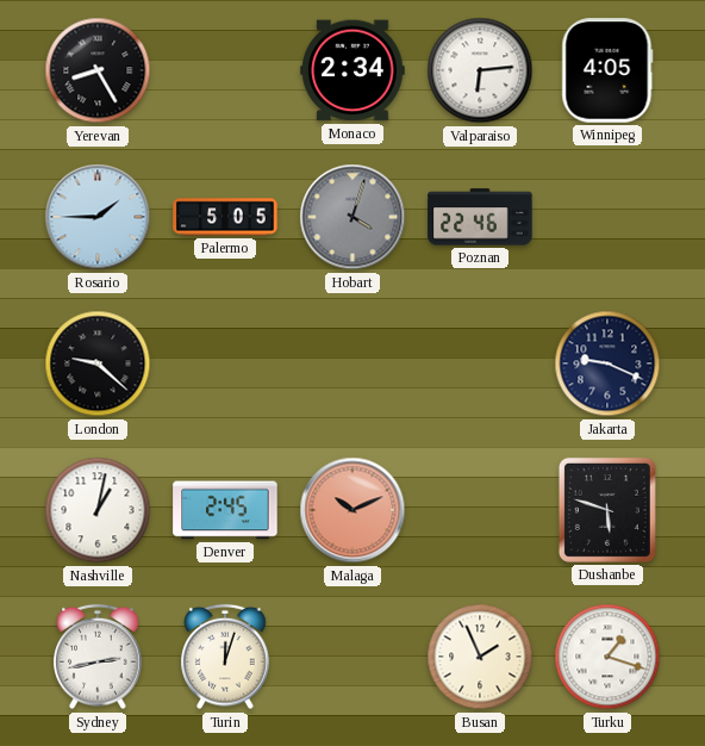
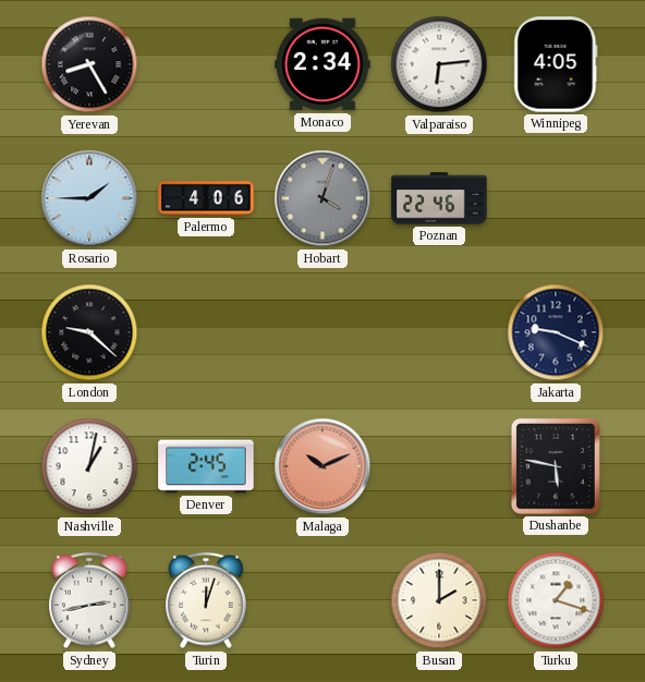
Palermo: 5:05 -> 4:06
Dushanbe: 5:48 -> 5:47
Busan: 1:56 -> 2:00
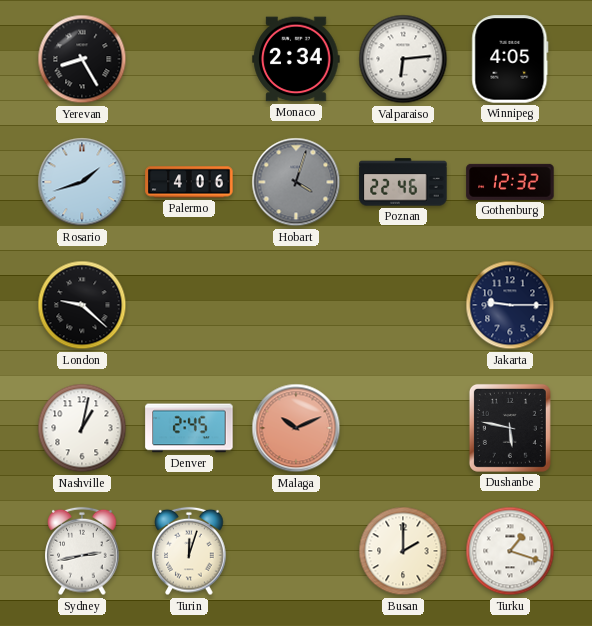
Rosario: 1:45 -> 1:42
Gothenburg: none -> 12:32
Jakarta: 9:19 -> 9:15
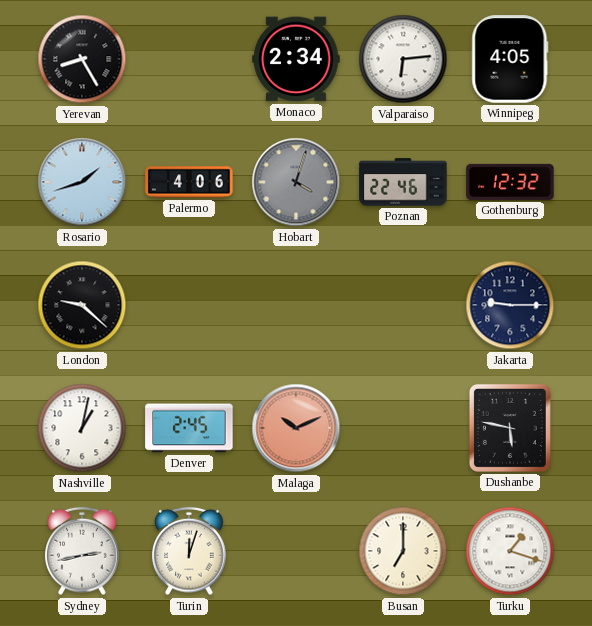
Busan: 2:00 -> 7:00
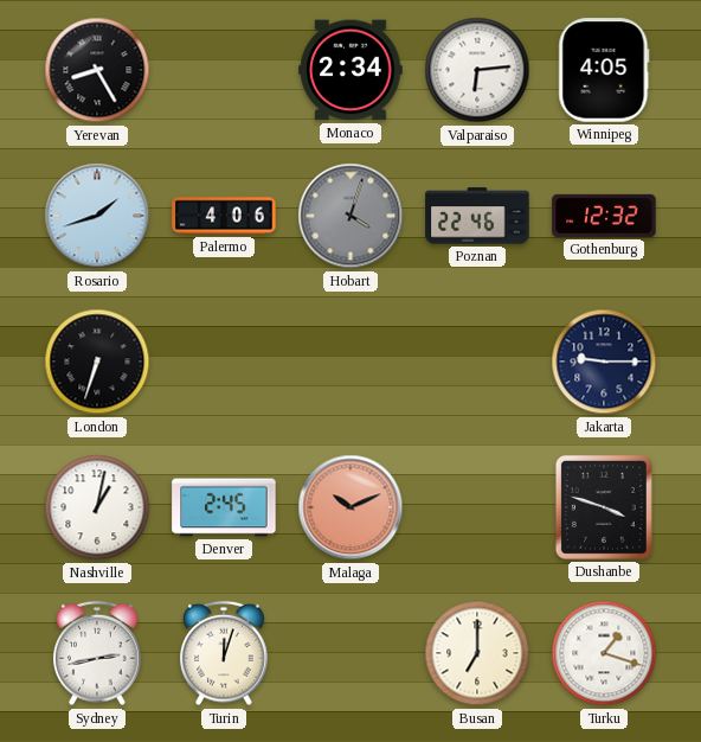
London: 9:22 -> 6:33
Dushanbe: 5:47 -> 3:48
